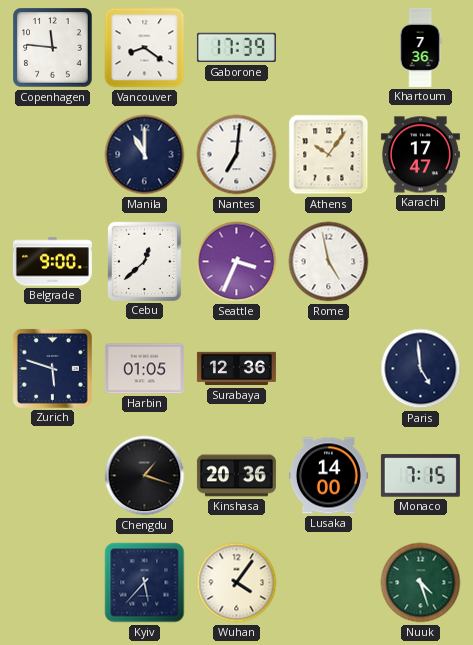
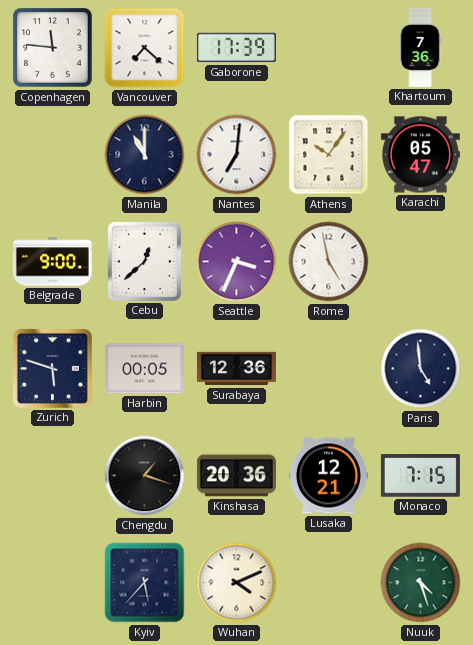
Vancouver: 8:21 -> 7:22
Karachi: 17:47 -> 05:47
Harbin: 01:05 -> 00:05
Lusaka: 14:00 -> 12:21
Wuhan: 4:06 -> 4:11
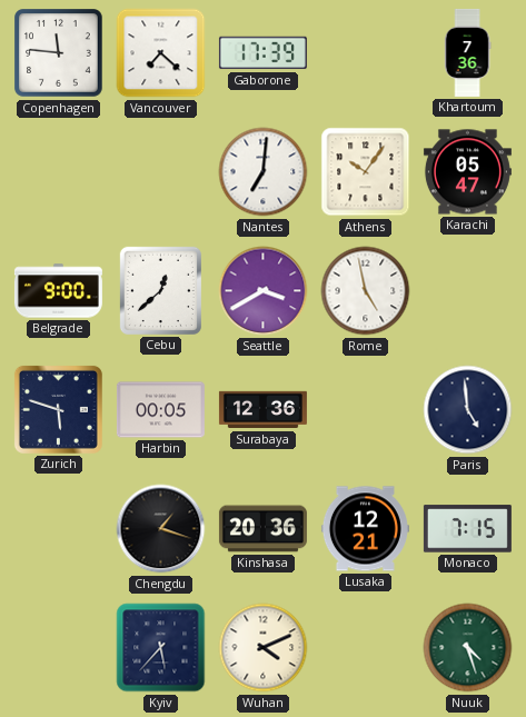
Manila: 11:00 -> none
Seattle: 3:34 -> 3:40
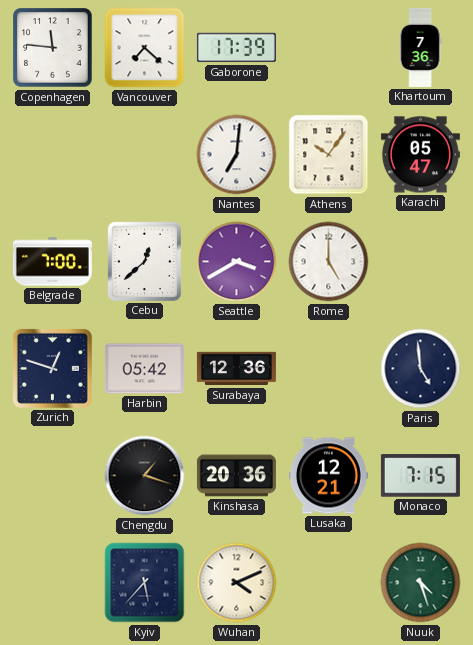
Belgrade: 9:00 -> 7:00
Rome: 4:58 -> 5:00
Zurich: 5:48 -> 12:48
Harbin: 00:05 -> 05:42
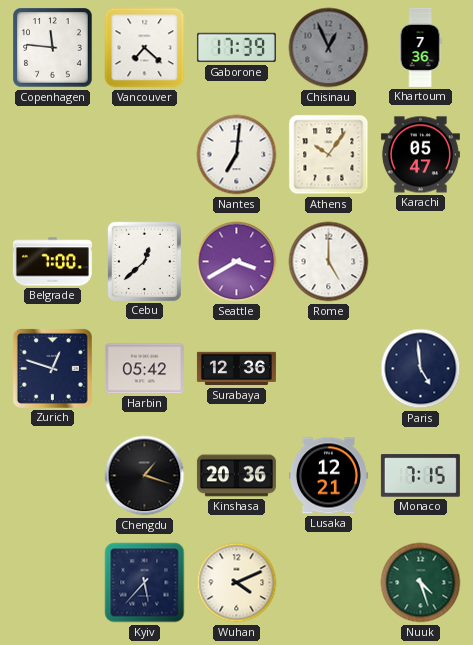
Chisinau: none -> 12:56
